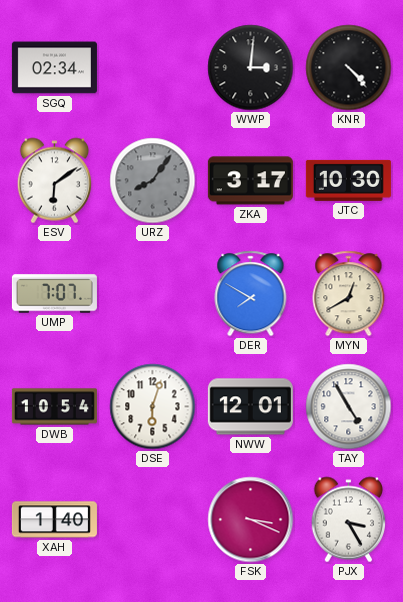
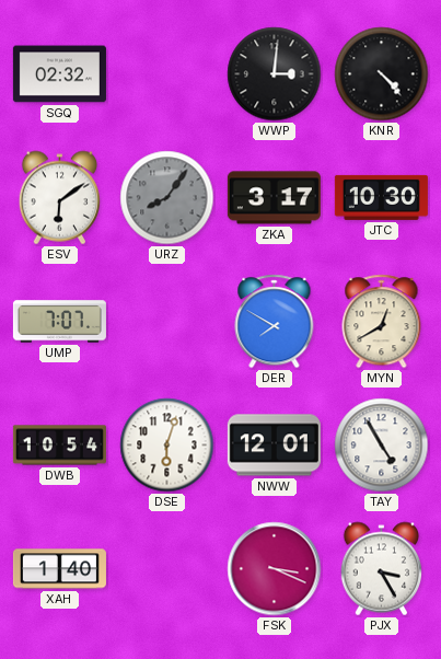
SGQ: 02:34 -> 02:32
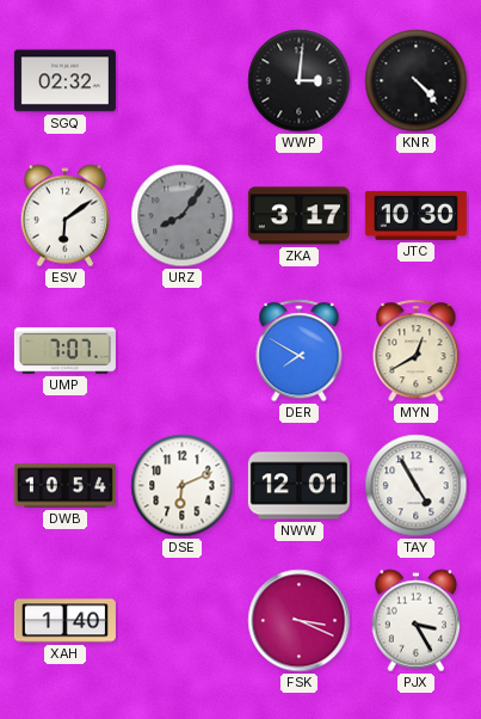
DSE: 6:03 -> 6:11
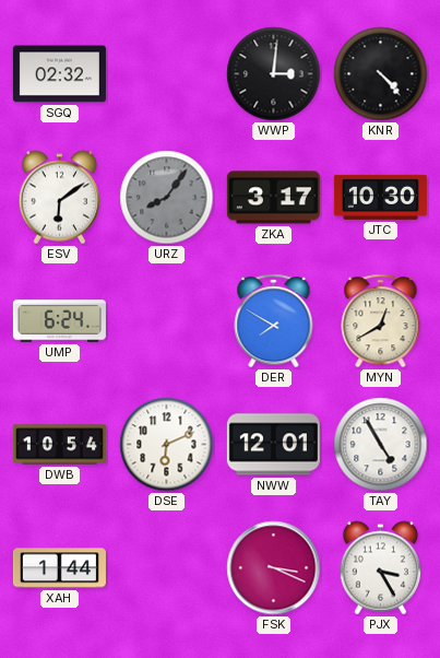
UMP: 7:07 -> 6:24
XAH: 1:40 -> 1:44
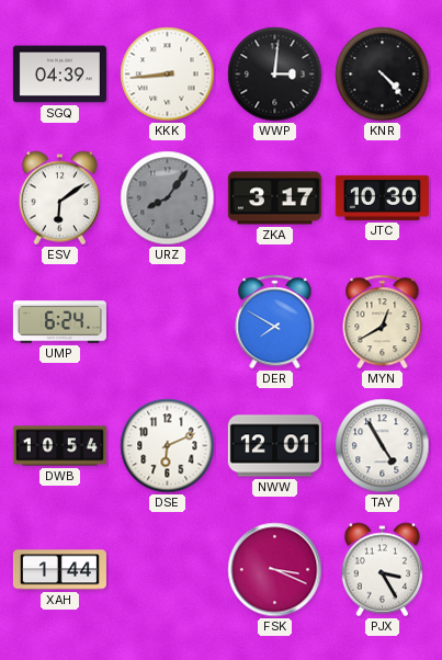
SGQ: 02:32 -> 04:39
KKK: none -> 8:44
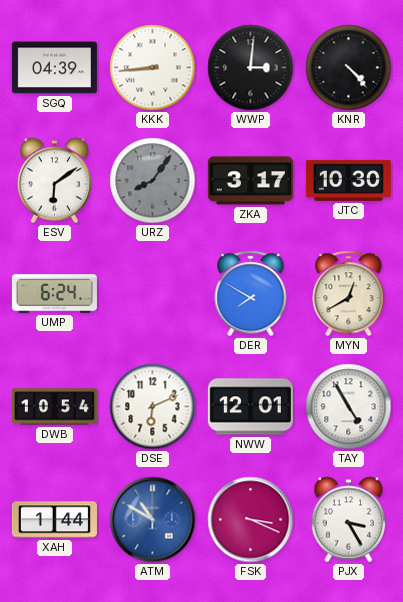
ATM: none -> 10:50
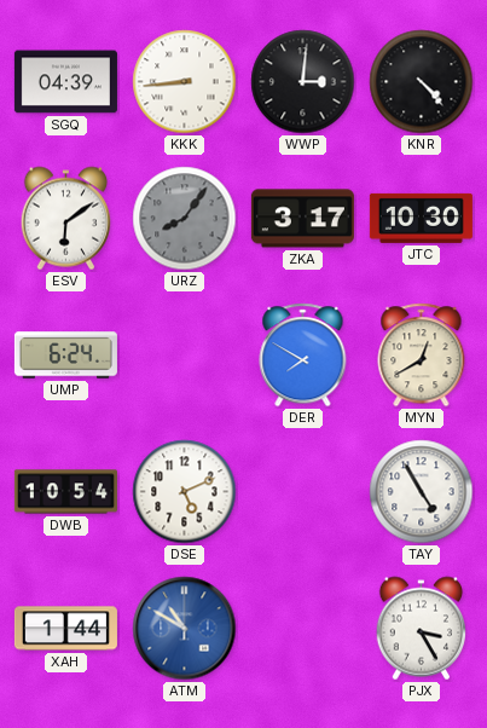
DSE: 6:11 -> 5:11
NWW: 12:01 -> none
FSK: 3:19 -> none
